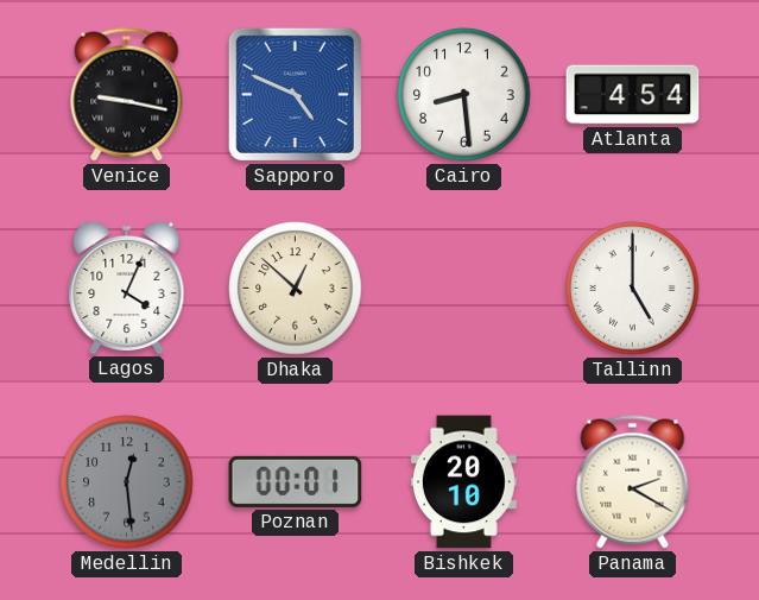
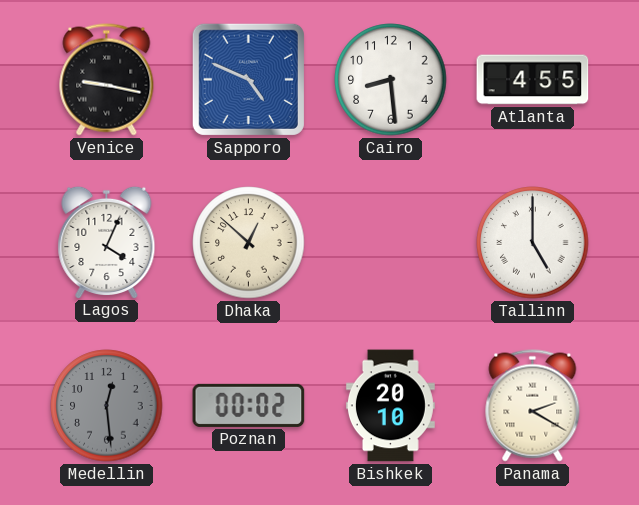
Atlanta: 4:54 -> 4:55
Poznan: 00:01 -> 00:02
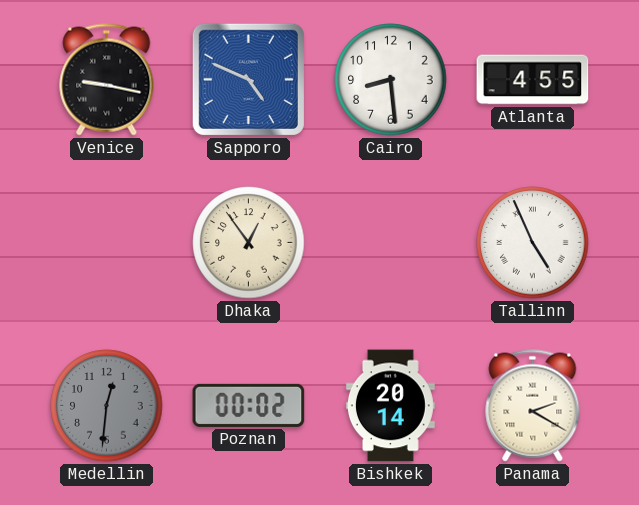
Lagos: 4:04 -> none
Dhaka: 12:52 -> 12:54
Tallinn: 5:00 -> 4:56
Medellin: 12:29 -> 12:31
Bishkek: 20:10 -> 20:14
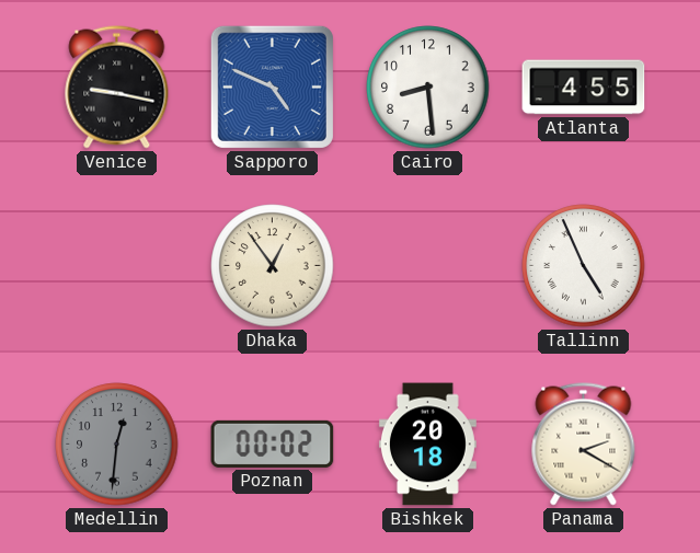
Bishkek: 20:14 -> 20:18
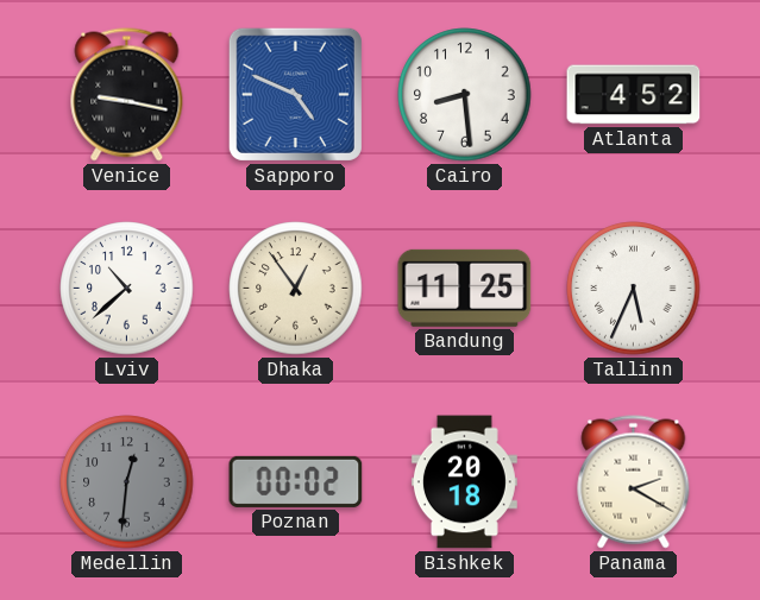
Atlanta: 4:55 -> 4:52
Lviv: none -> 10:38
Bandung: none -> 11:25
Tallinn: 4:56 -> 5:34
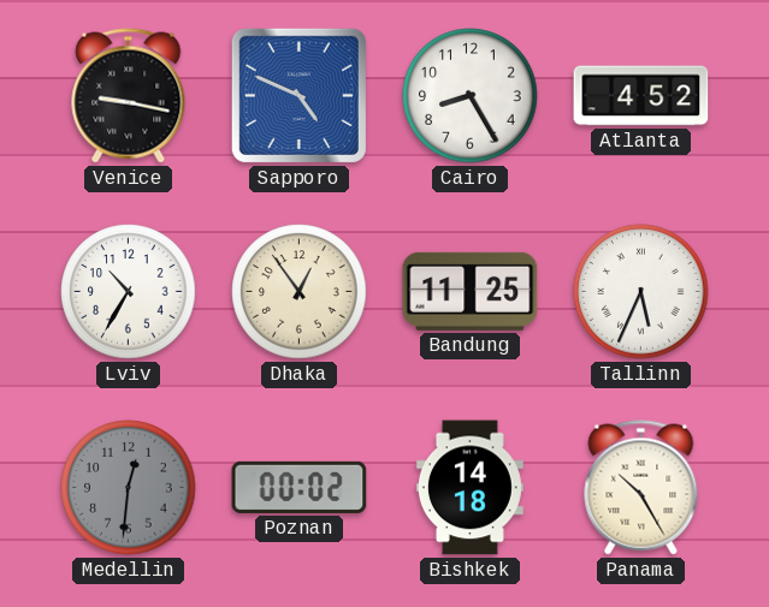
Cairo: 8:29 -> 8:25
Lviv: 10:38 -> 10:35
Bishkek: 20:18 -> 14:18
Panama: 2:20 -> 10:25
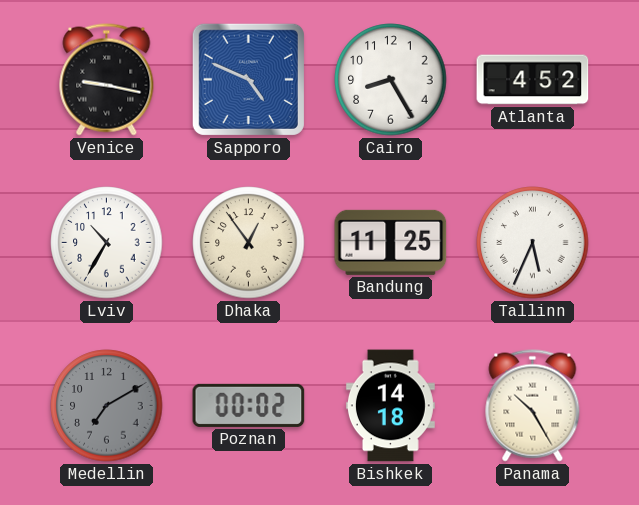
Medellin: 12:31 -> 7:10
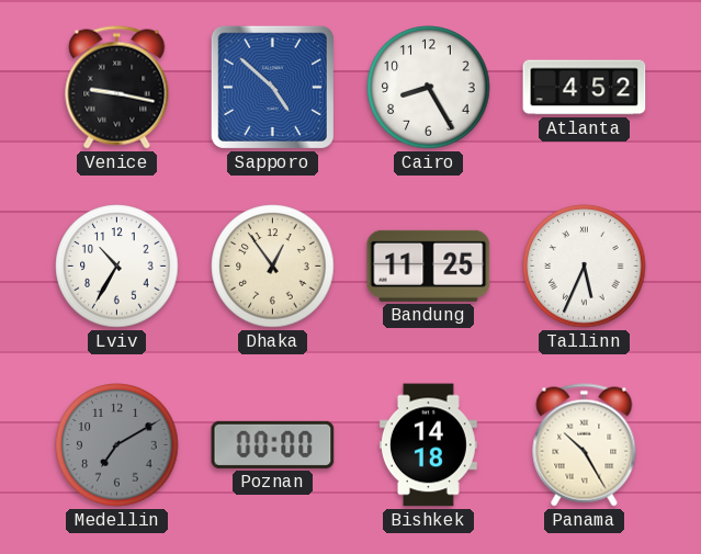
Sapporo: 4:49 -> 4:52
Poznan: 00:02 -> 00:00
